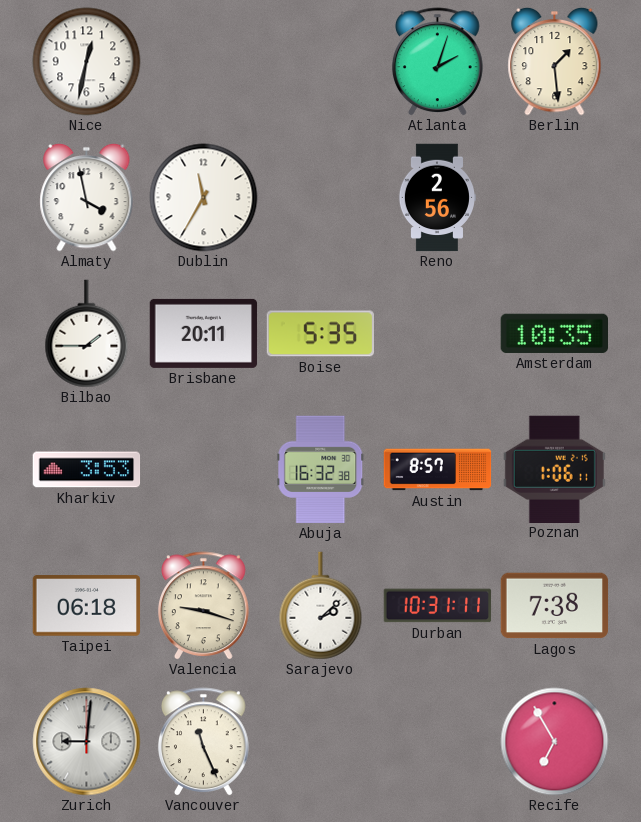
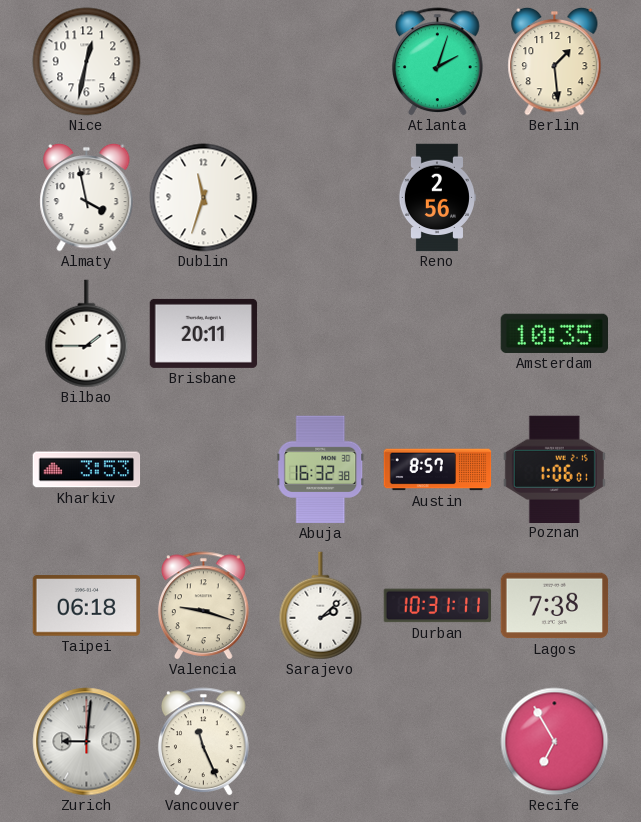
Dublin: 11:35 -> 11:33
Boise: 5:35 -> none
Poznan: 1:06:11 -> 1:06:01
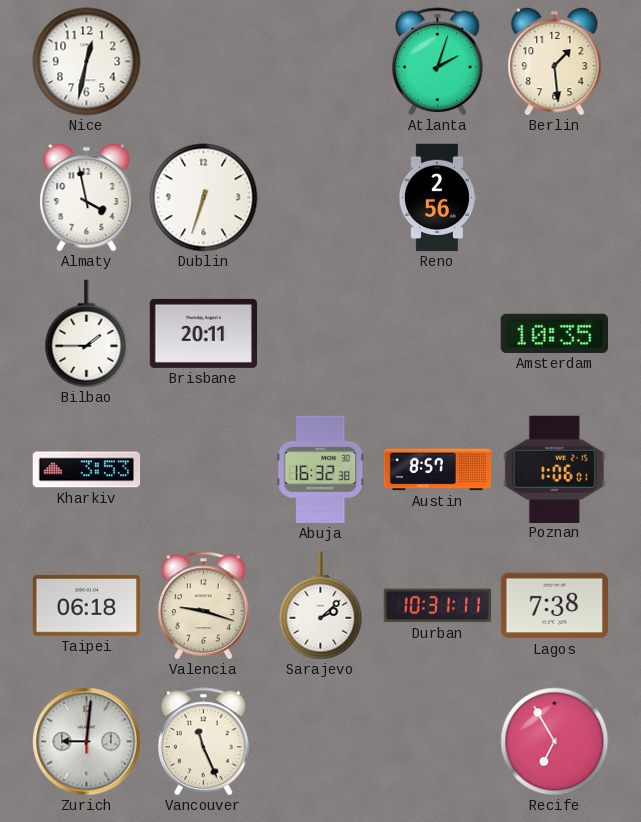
Dublin: 11:33 -> 6:33
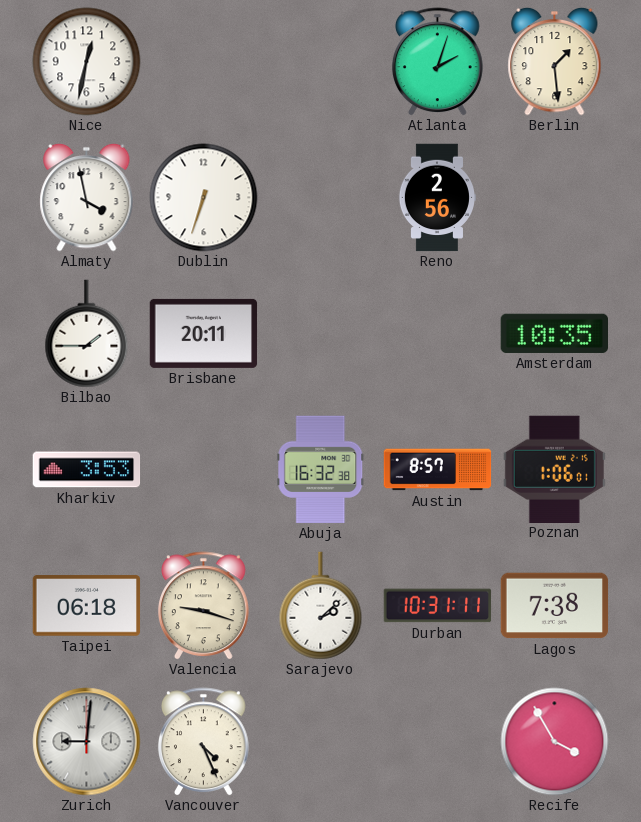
Vancouver: 11:26 -> 4:26
Recife: 6:55 -> 3:55
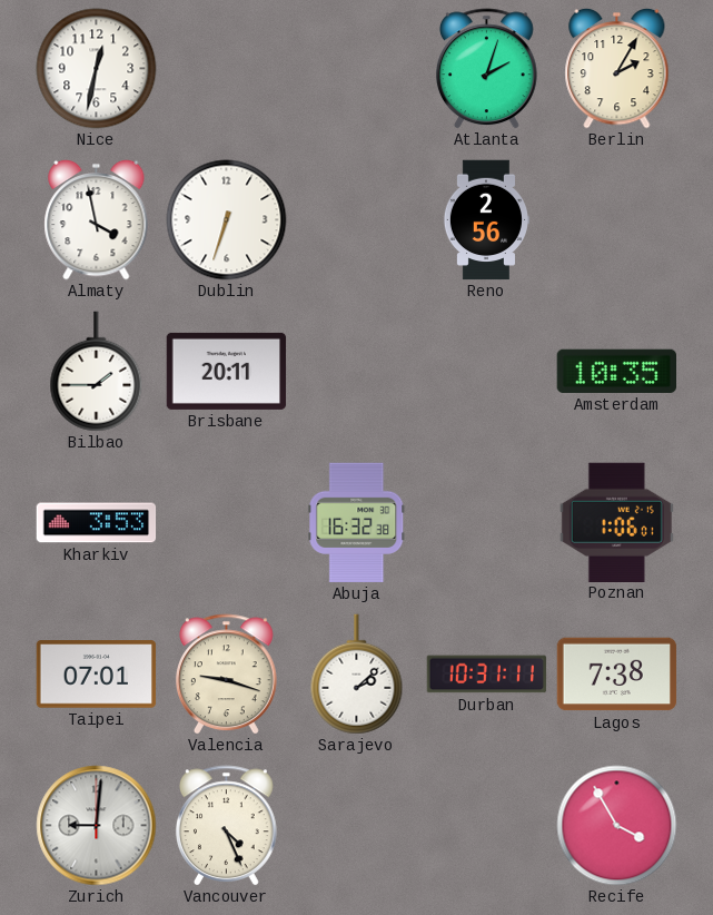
Berlin: 1:29 -> 2:05
Austin: 8:57 -> none
Taipei: 06:18 -> 07:01
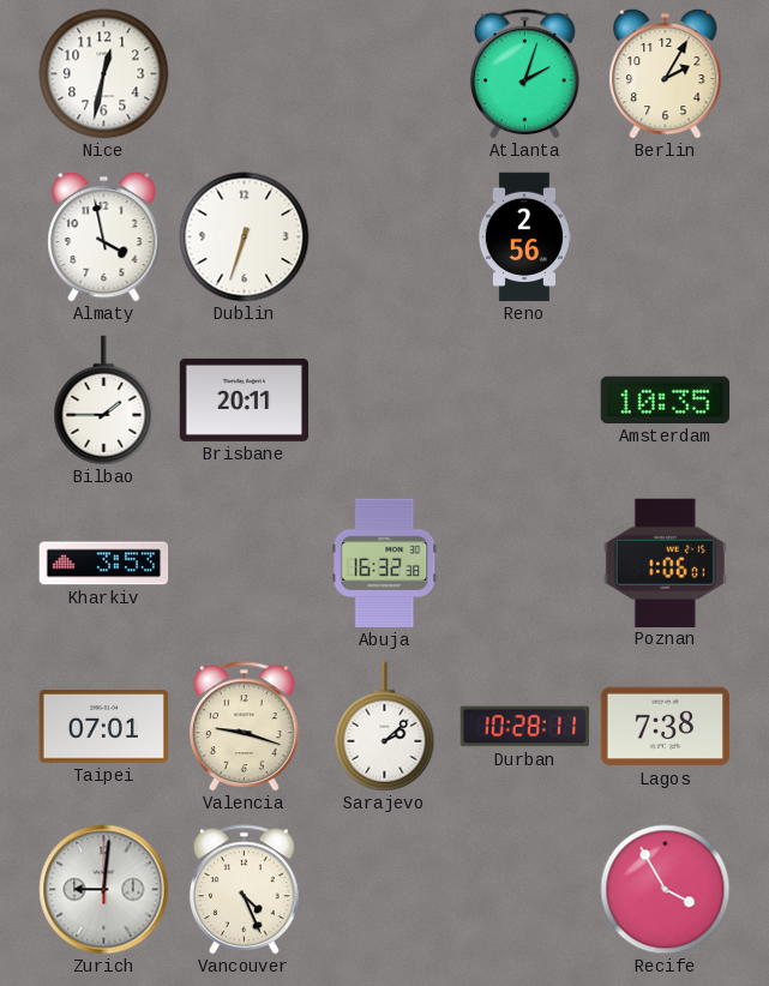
Durban: 10:31 -> 10:28
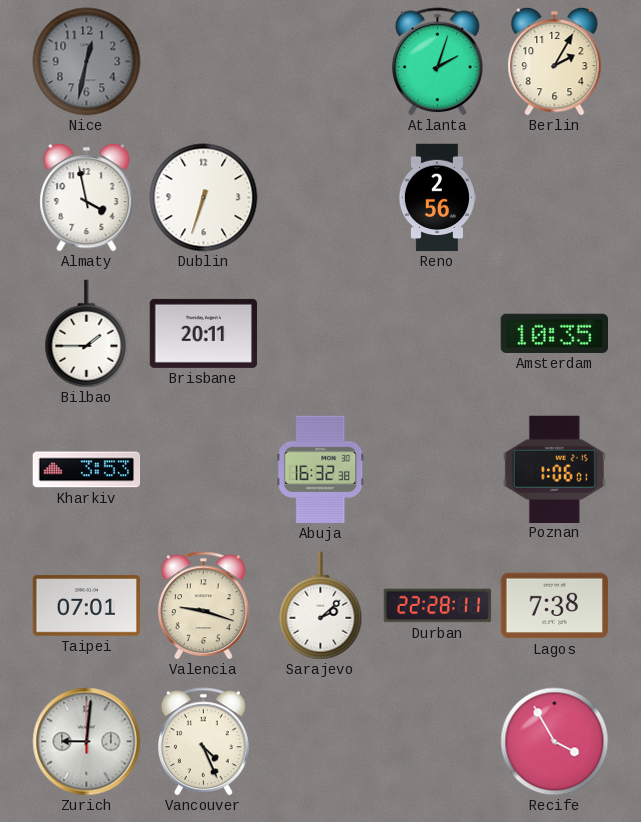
Nice dial: white -> grey
Durban: 10:28 -> 22:28
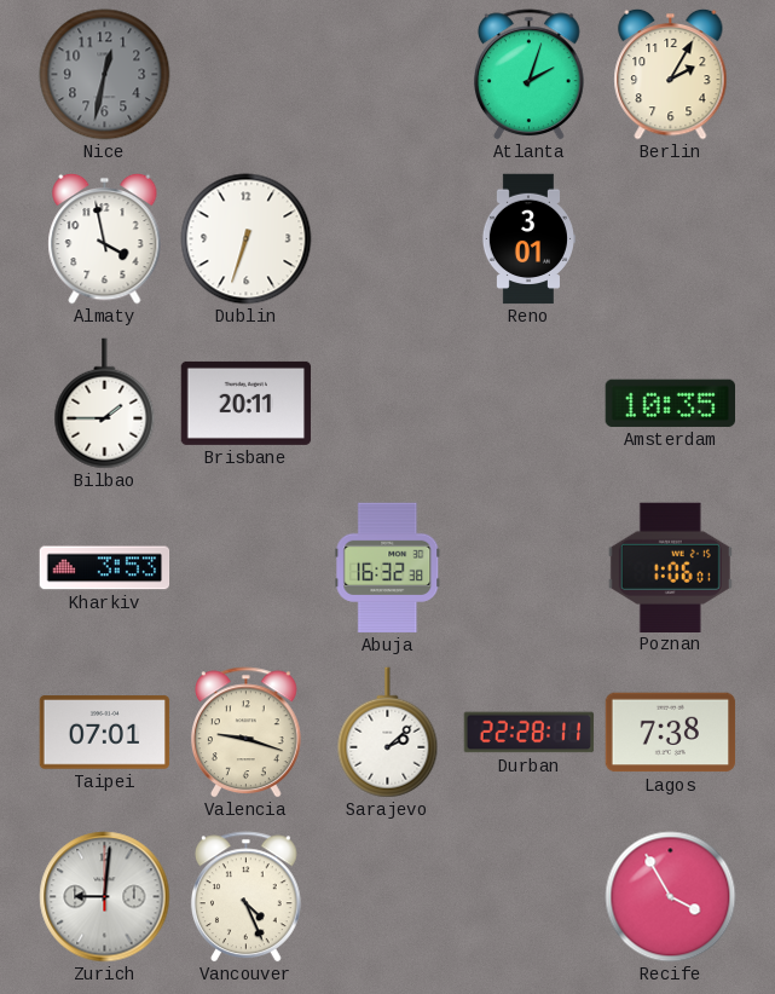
Reno: 2:56 -> 3:01
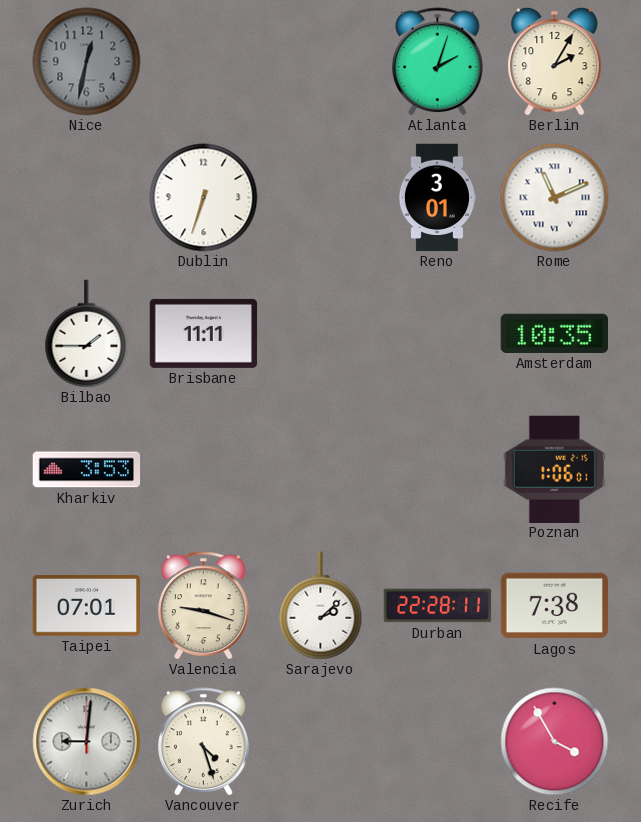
Almaty: 3:58 -> none
Rome: none -> 11:11
Brisbane: 20:11 -> 11:11
Abuja: 16:32 -> none
Vancouver: 4:26 -> 4:27
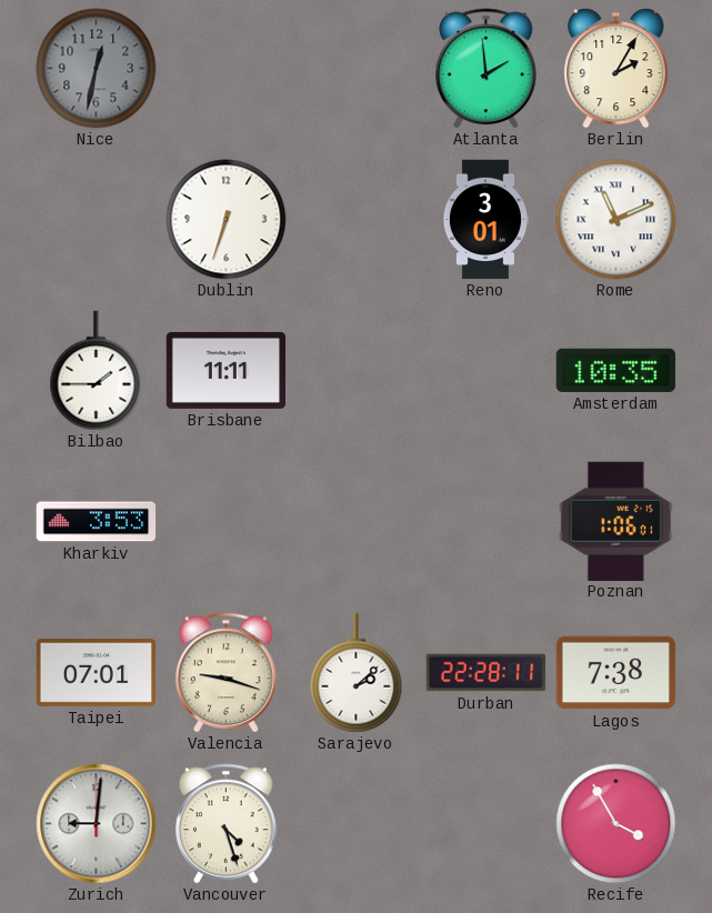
Atlanta: 2:03 -> 1:59
